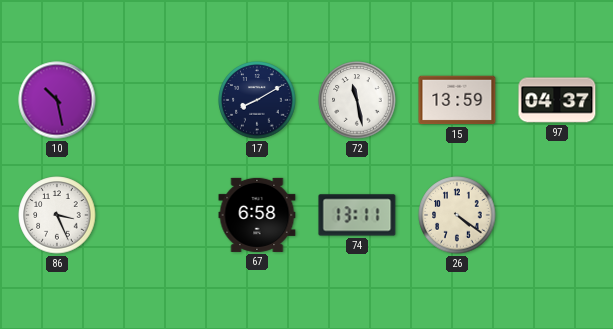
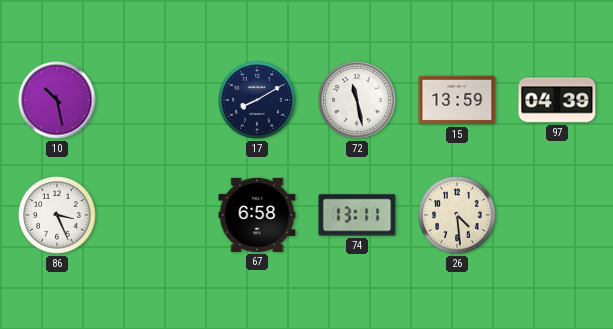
97: 04:37 -> 04:39
26: 4:21 -> 4:29
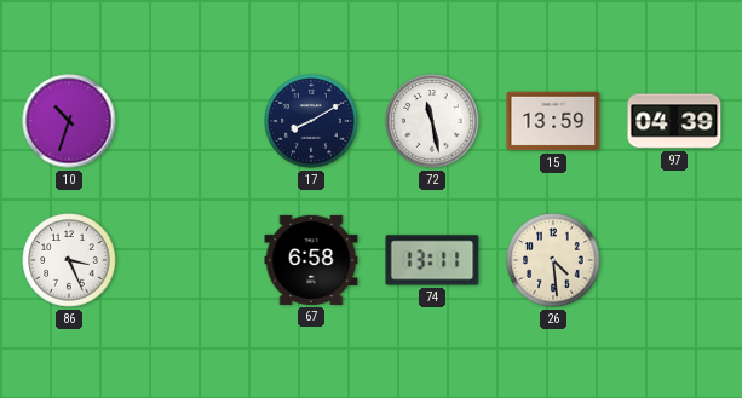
10: 10:28 -> 10:33
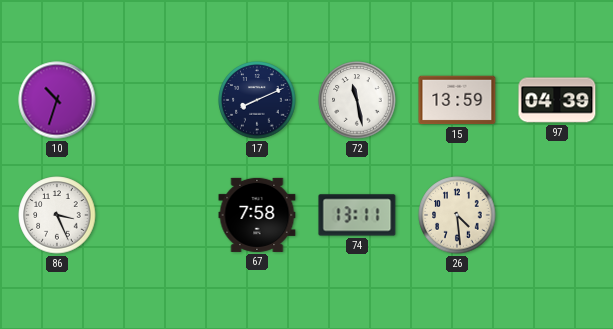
17: 8:10 -> 8:11
67: 6:58 -> 7:58
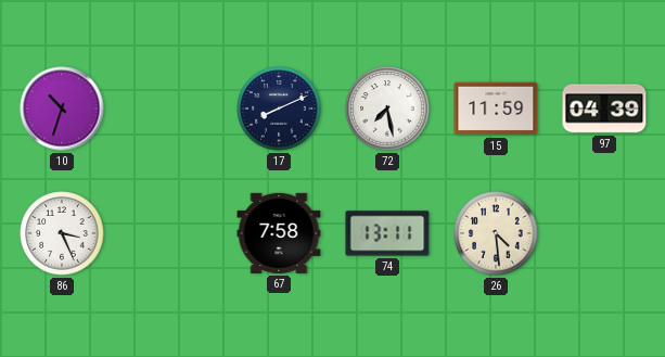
72: 11:28 -> 7:28
15: 13:59 -> 11:59
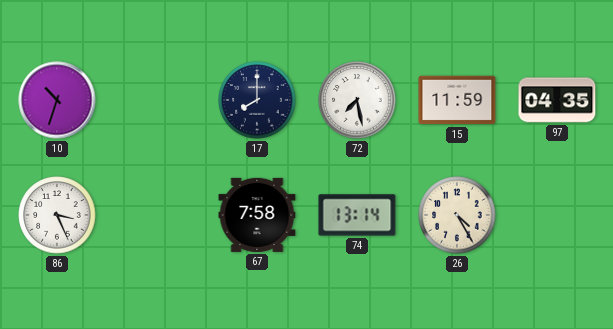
17: 8:11 -> 8:00
97: 04:39 -> 04:35
74: 13:11 -> 13:14
26: 4:29 -> 4:25
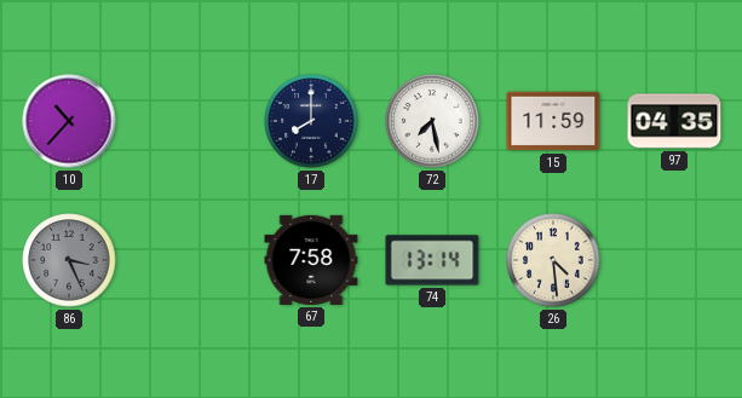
10: 10:33 -> 10:37
86 dial: white -> grey
26: 4:25 -> 4:29
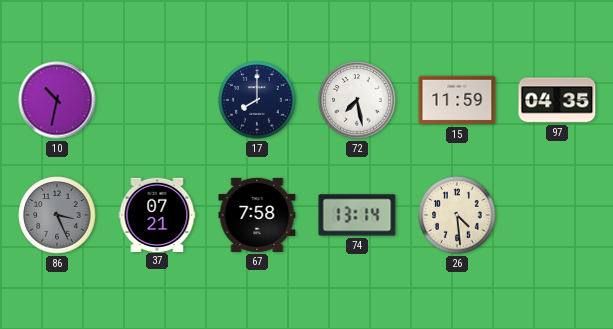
10: 10:37 -> 10:32
37: none -> 07:21
